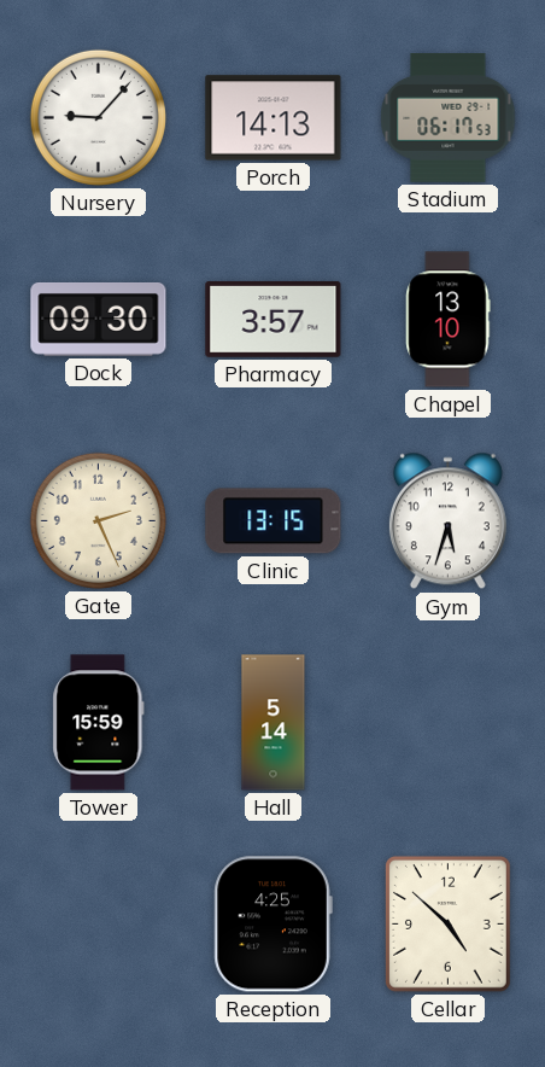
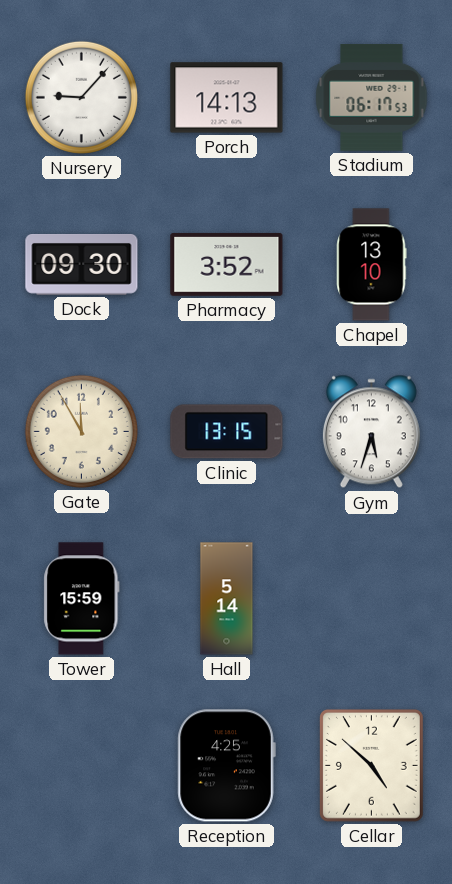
Pharmacy: 3:57 -> 3:52
Gate: 2:26 -> 11:55
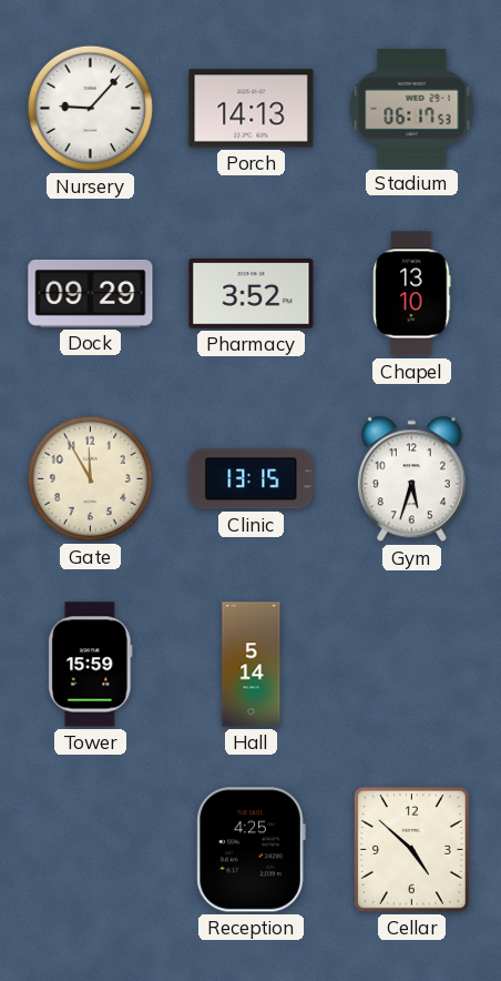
Dock: 09:30 -> 09:29
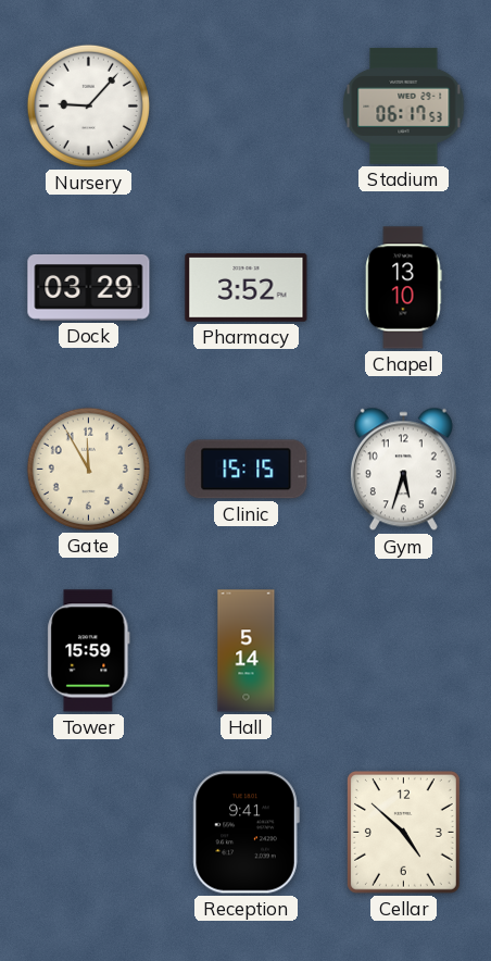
Porch: 14:13 -> none
Dock: 09:29 -> 03:29
Clinic: 13:15 -> 15:15
Reception: 4:25 -> 9:41
